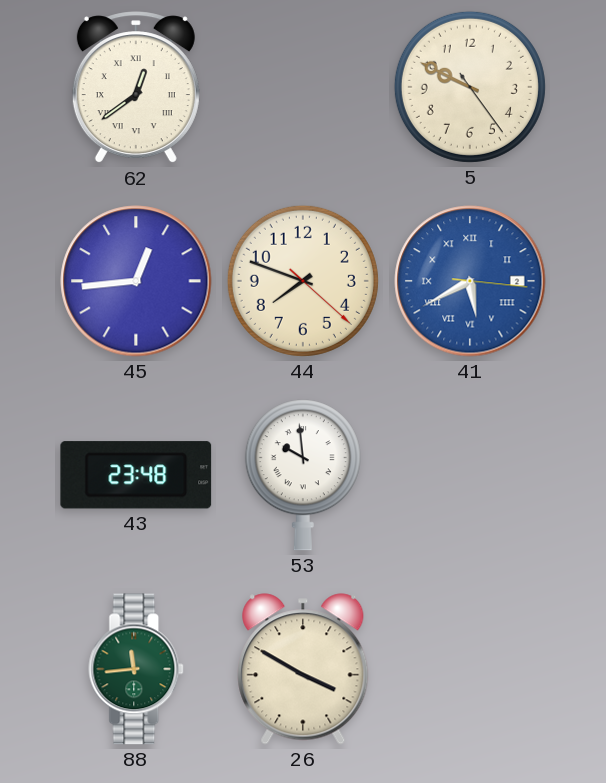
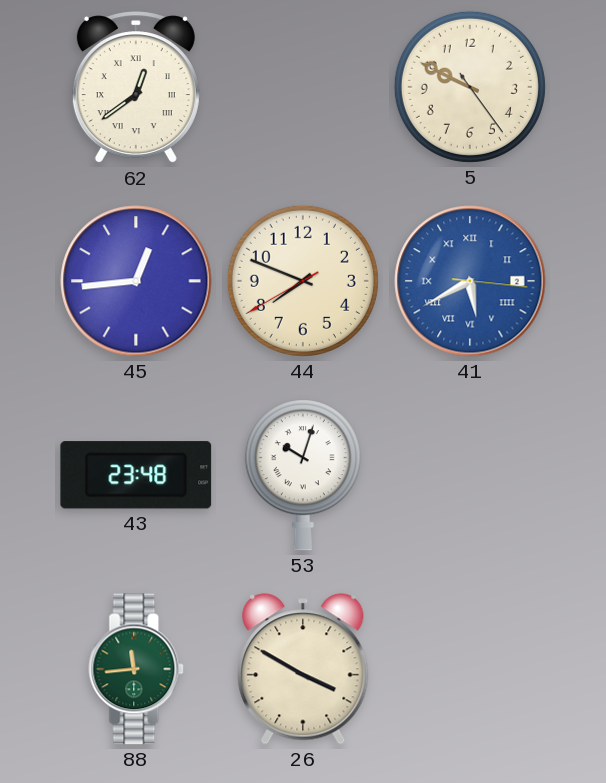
44: 7:48:22 -> 7:48:40
53: 9:59 -> 10:03
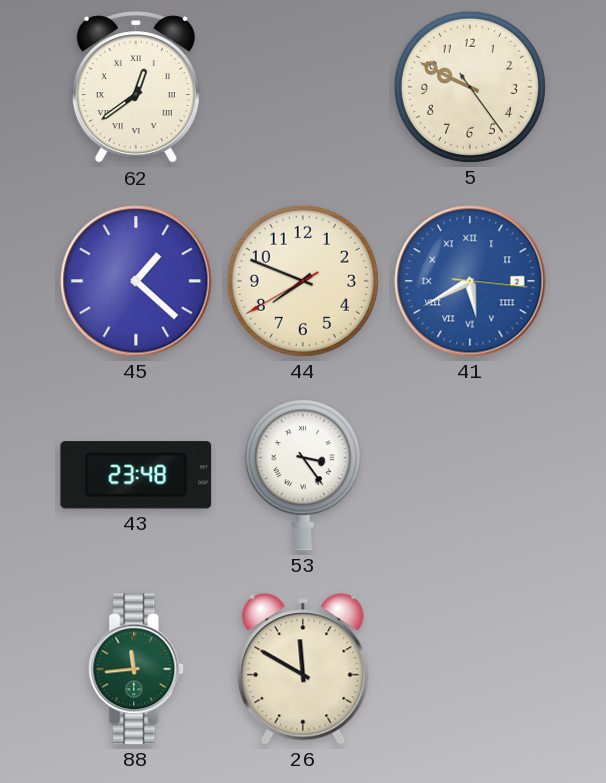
45: 12:44 -> 1:22
53: 10:03 -> 3:24
26: 3:50 -> 11:50
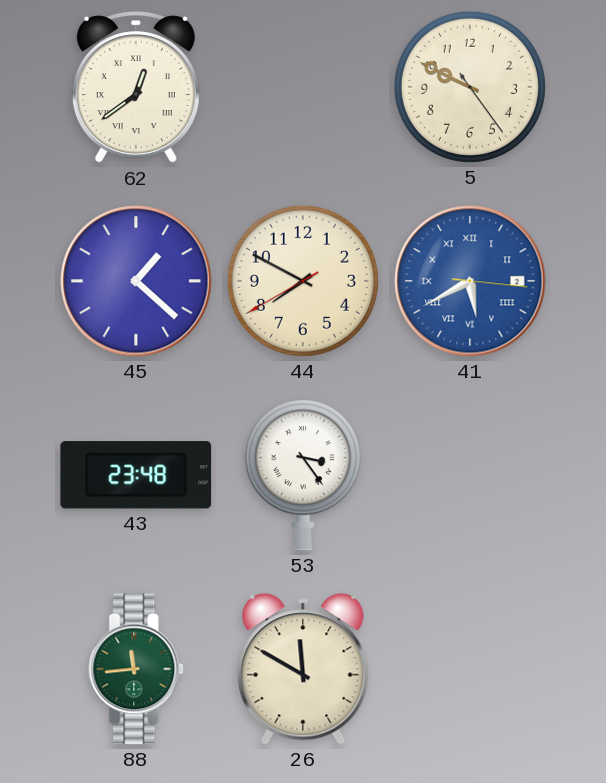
44: 7:48 -> 7:49
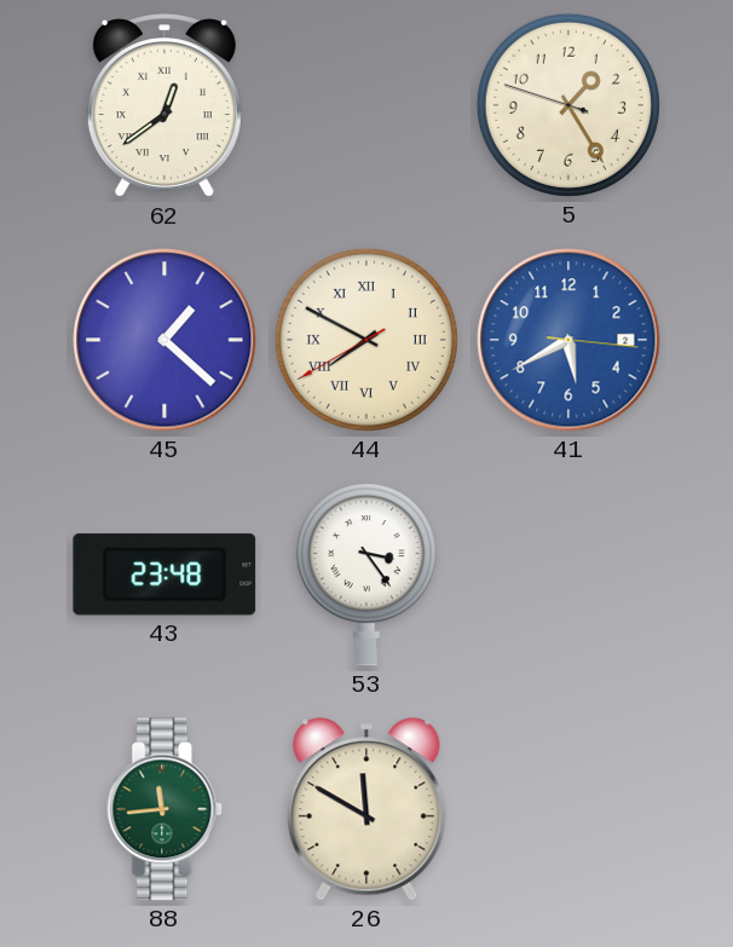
5: 9:49 -> 1:24
44 numerals: Arabic -> Roman
41 numerals: Roman -> Arabic
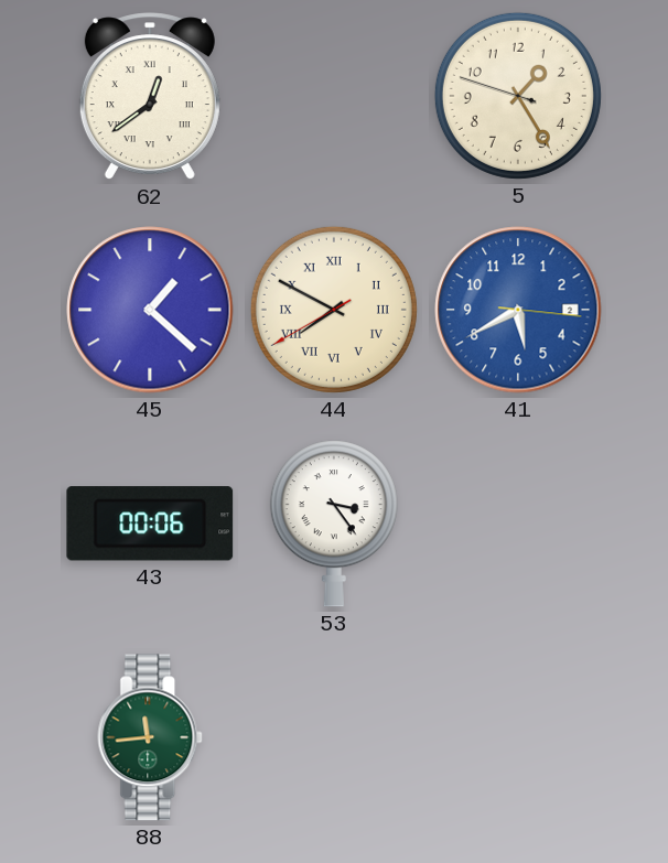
43: 23:48 -> 00:06
26: 11:50 -> none
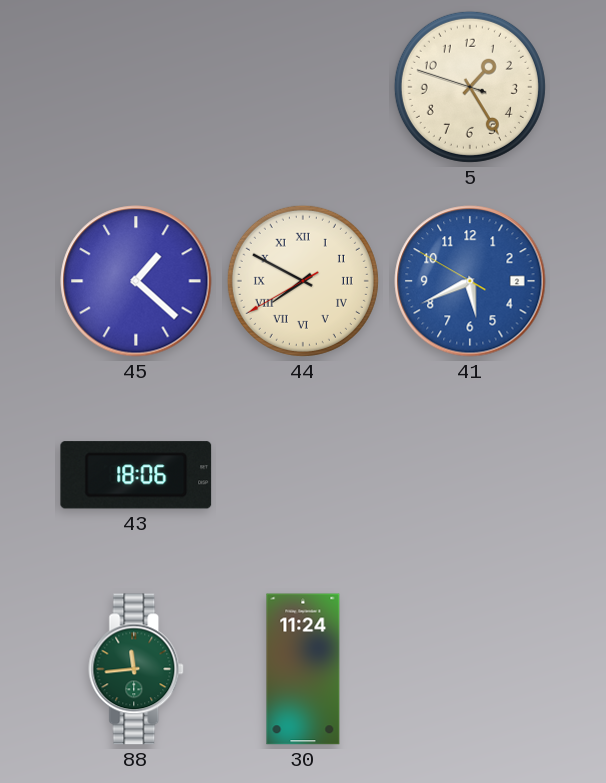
62: 12:39 -> none
41: 5:40:16 -> 5:40:50
43: 00:06 -> 18:06
53: 3:24 -> none
30: none -> 11:24
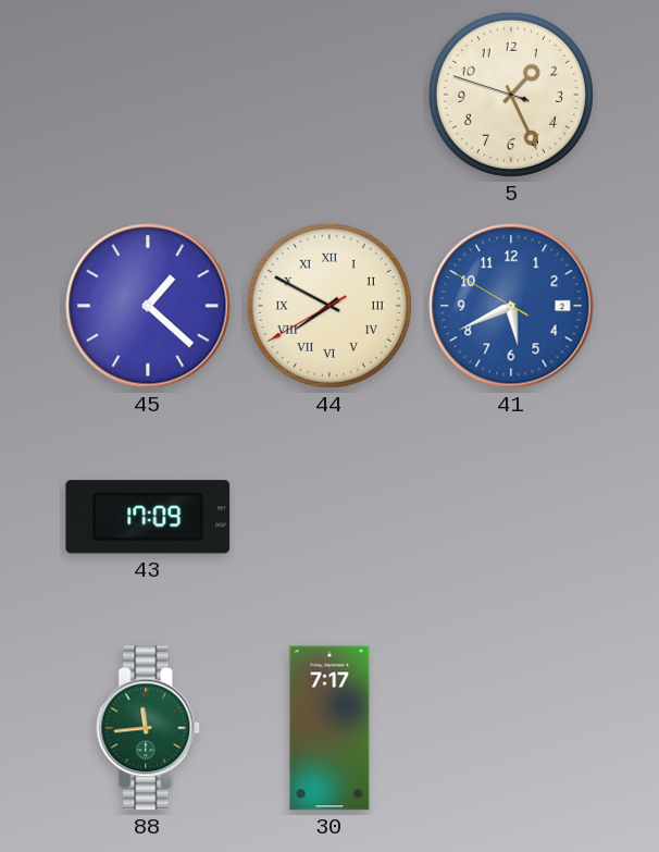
5: 1:24 -> 1:25
43: 18:06 -> 17:09
30: 11:24 -> 7:17
